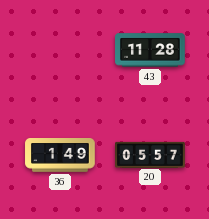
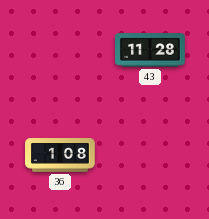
36: 1:49 -> 1:08
20: 05:57 -> none
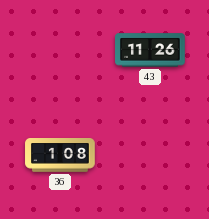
43: 11:28 -> 11:26
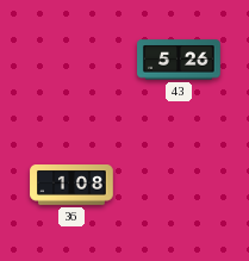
43: 11:26 -> 5:26
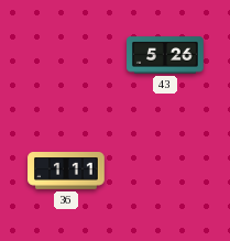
36: 1:08 -> 1:11
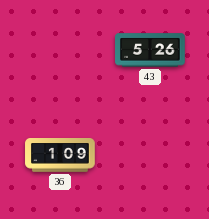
36: 1:11 -> 1:09
